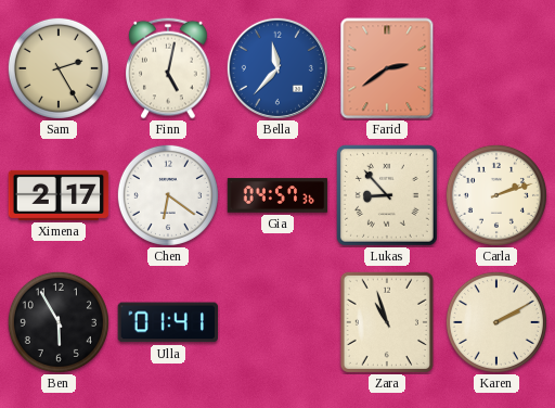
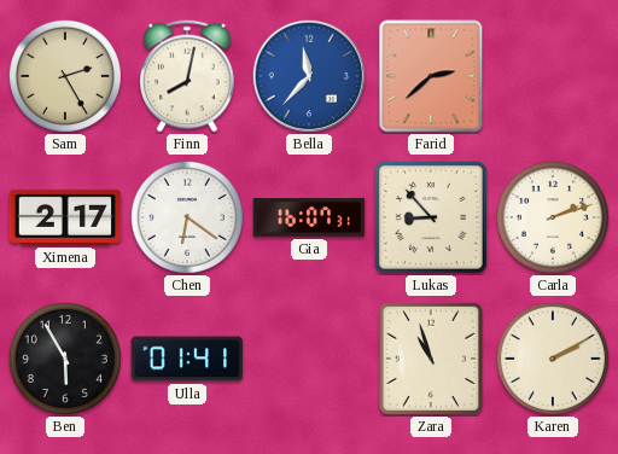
Finn: 5:02 -> 8:02
Farid: 2:39 -> 2:38
Gia: 04:57 -> 16:07
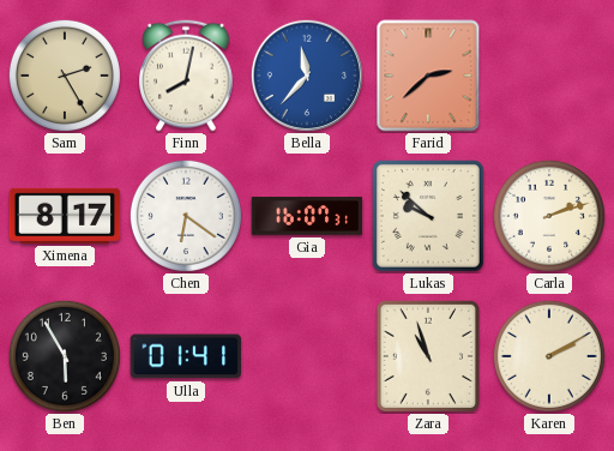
Ximena: 2:17 -> 8:17
Lukas: 8:53 -> 9:52
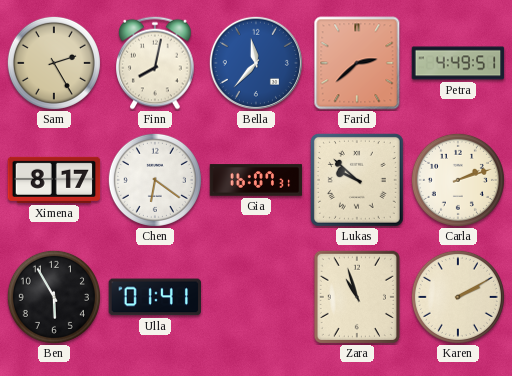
Petra: none -> 4:49
